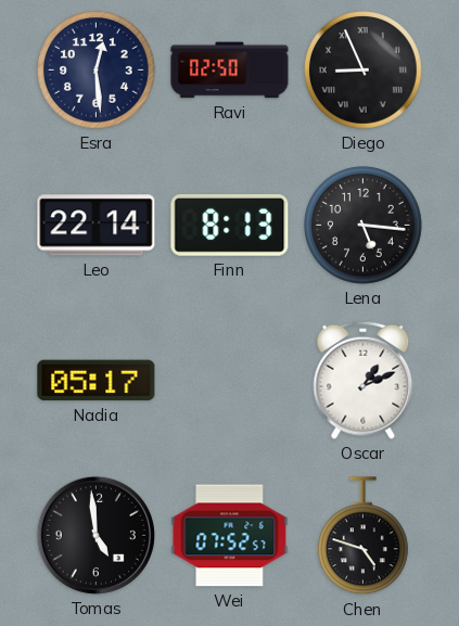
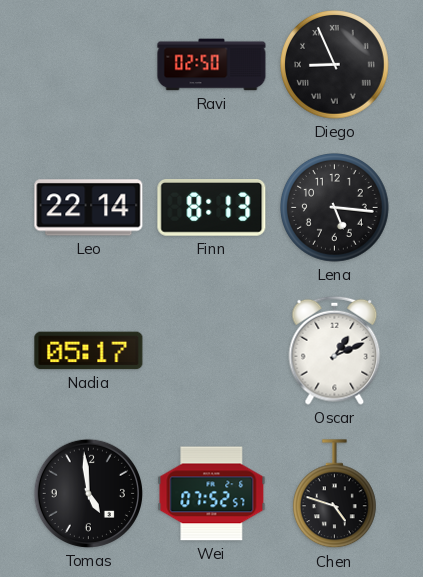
Esra: 12:29 -> none
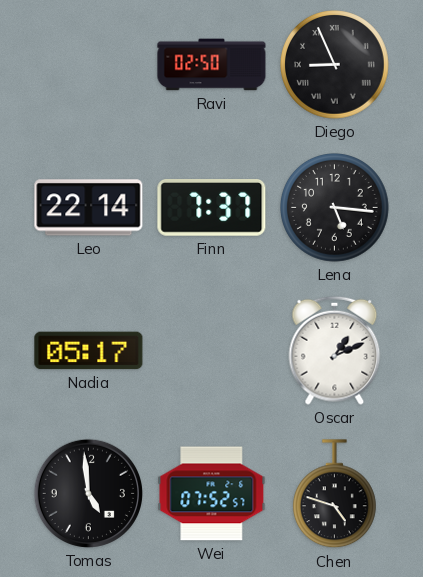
Finn: 8:13 -> 7:37
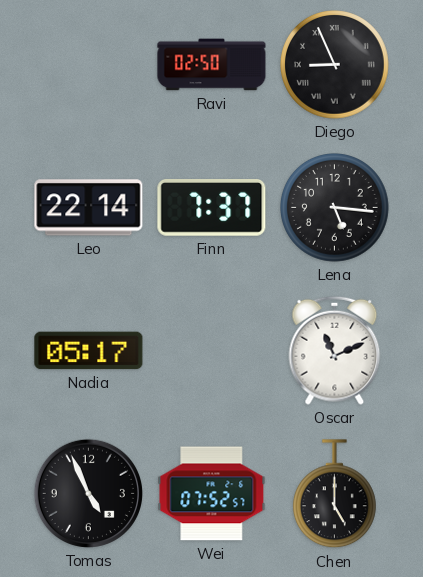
Oscar: 1:11 -> 11:11
Tomas: 4:59 -> 4:56
Chen: 4:48 -> 5:00
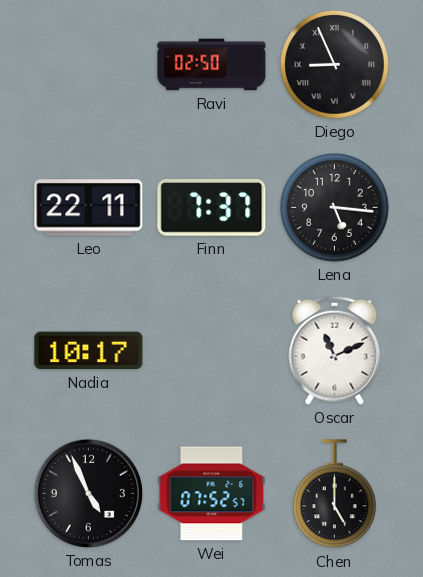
Leo: 22:14 -> 22:11
Nadia: 05:17 -> 10:17
